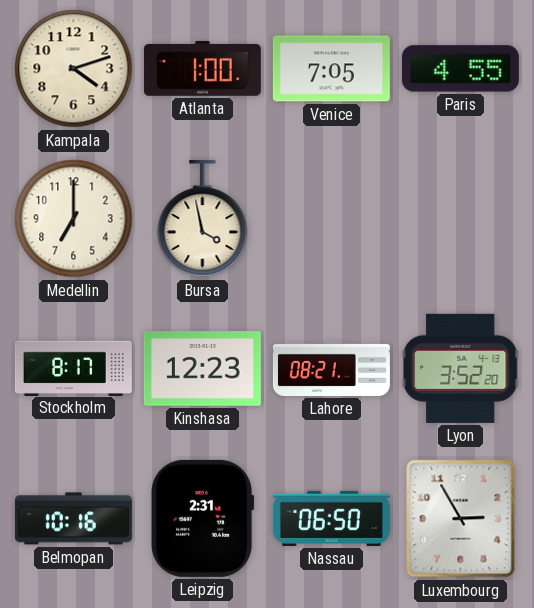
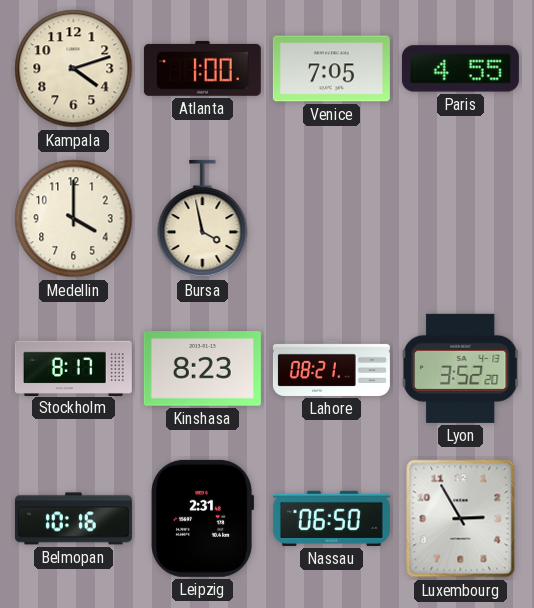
Medellin: 7:00 -> 4:00
Kinshasa: 12:23 -> 8:23
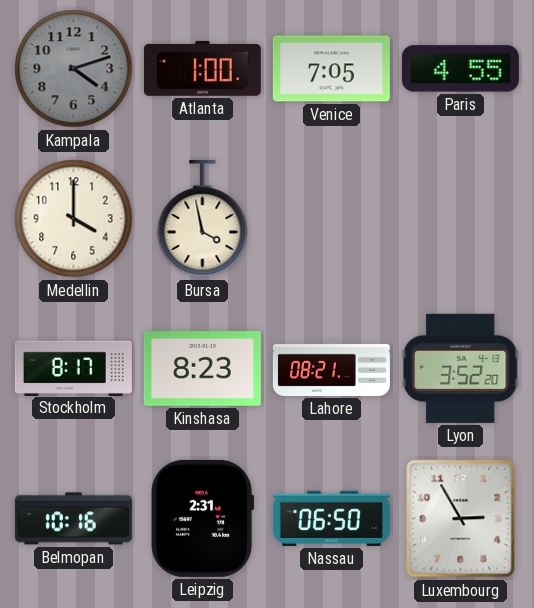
Kampala dial: cream -> grey
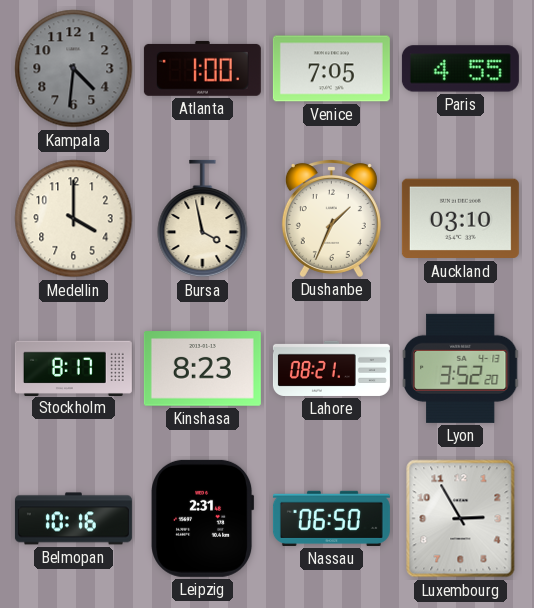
Kampala: 4:12 -> 4:31
Dushanbe: none -> 1:34
Auckland: none -> 03:10
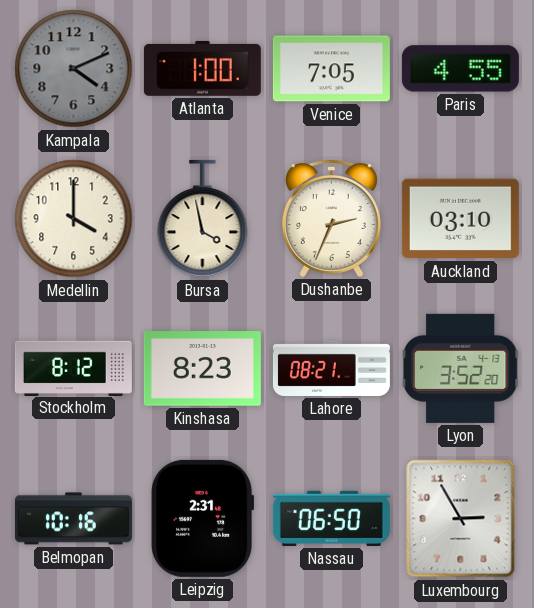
Kampala: 4:31 -> 4:11
Dushanbe: 1:34 -> 2:34
Stockholm: 8:17 -> 8:12
